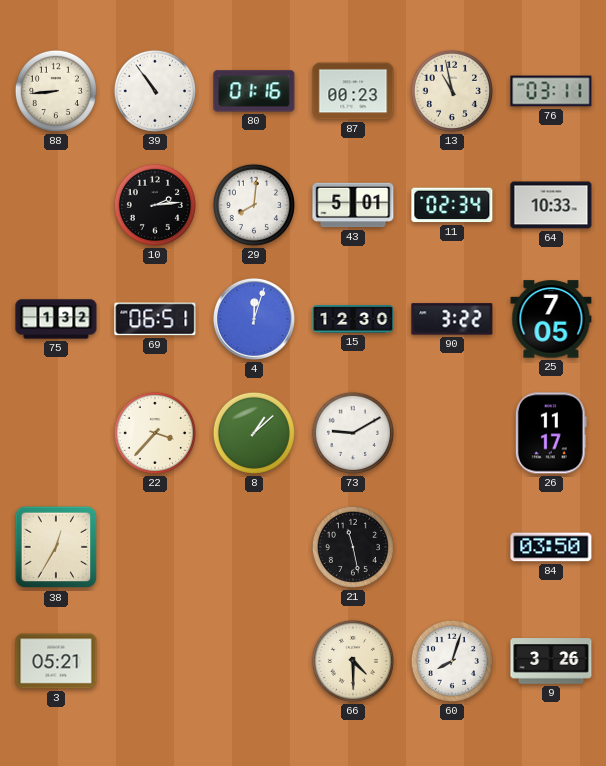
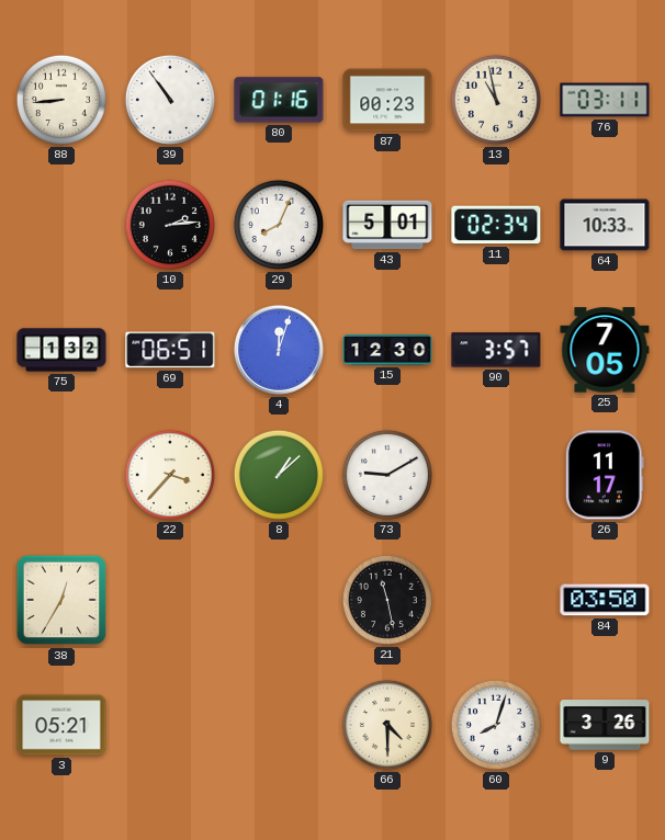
29: 8:01 -> 8:04
90: 3:22 -> 3:57
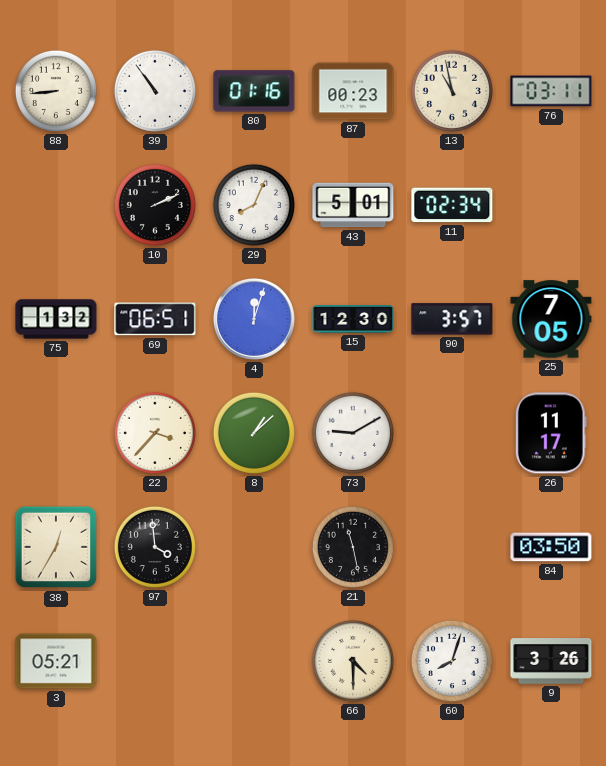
10: 2:14 -> 2:11
64: 10:33 -> none
97: none -> 3:59
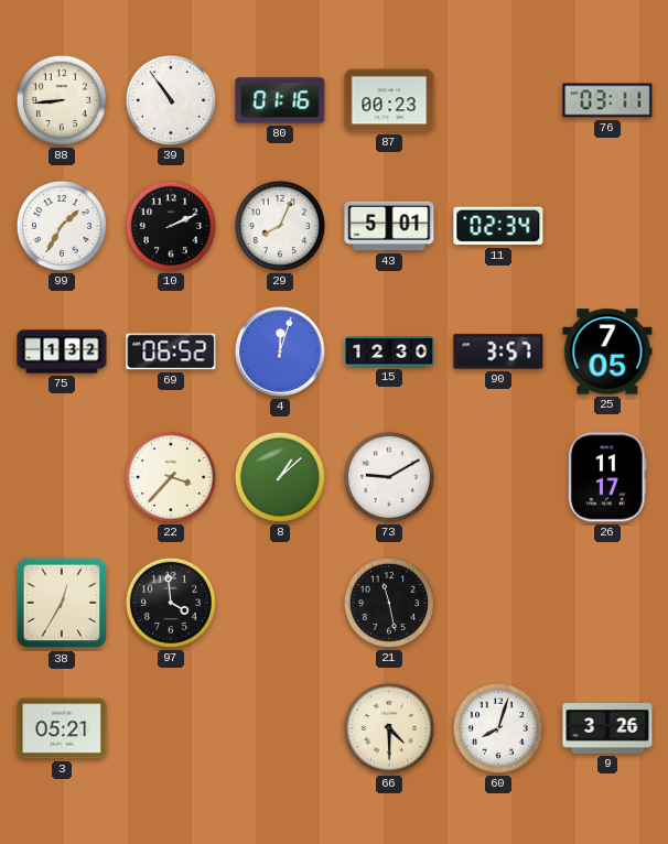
13: 10:58 -> none
99: none -> 1:35
69: 06:51 -> 06:52
84: 03:50 -> none
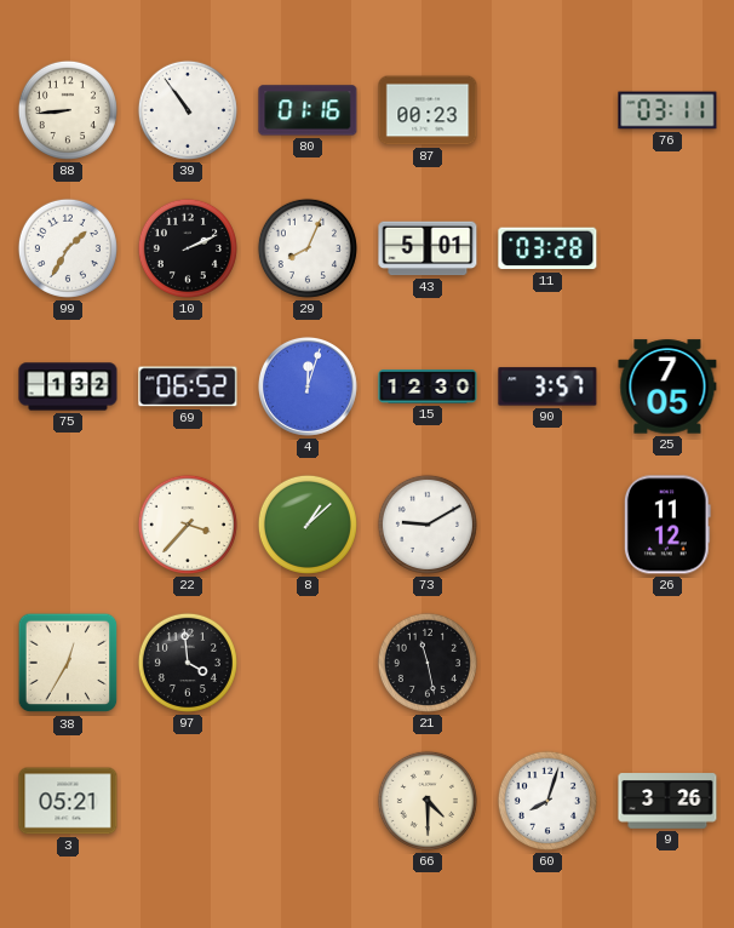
11: 02:34 -> 03:28
26: 11:17 -> 11:12
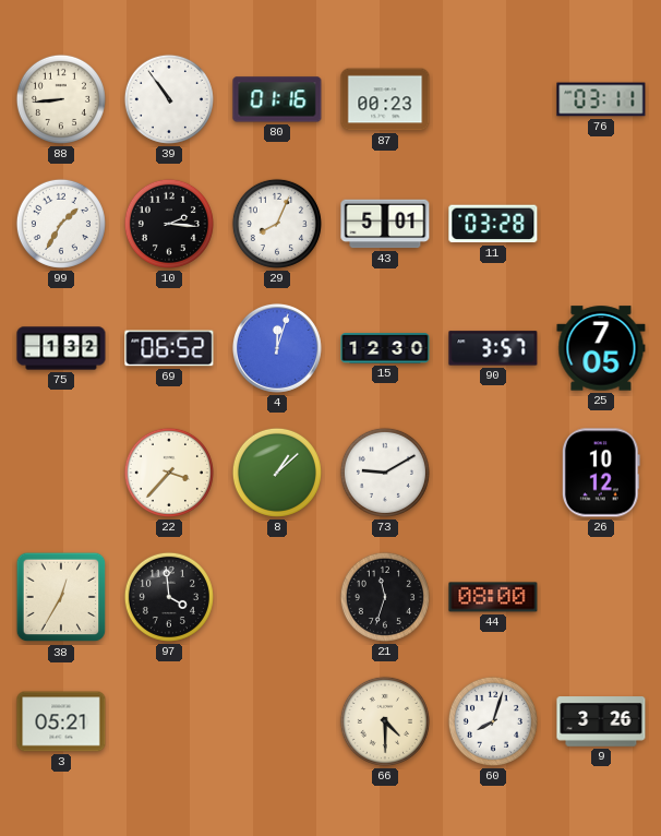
10: 2:11 -> 2:16
26: 11:12 -> 10:12
21: 11:28 -> 11:33
44: none -> 08:00
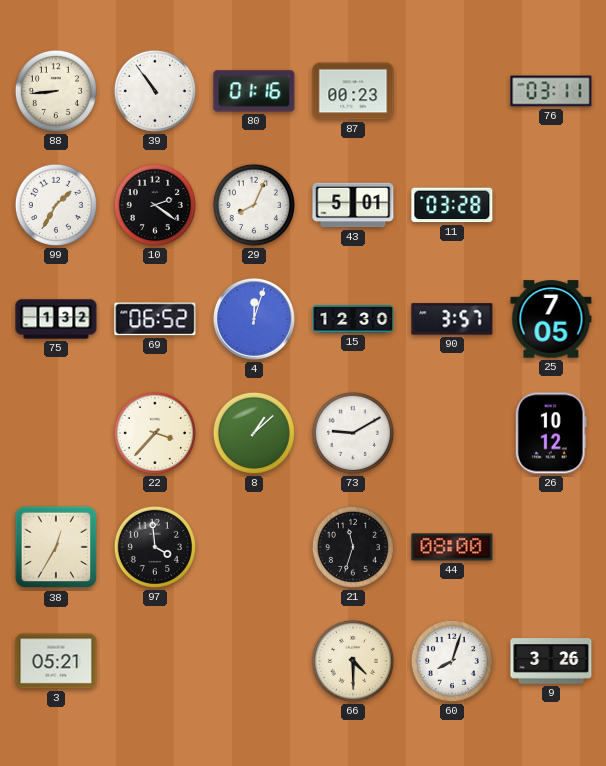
10: 2:16 -> 2:21
